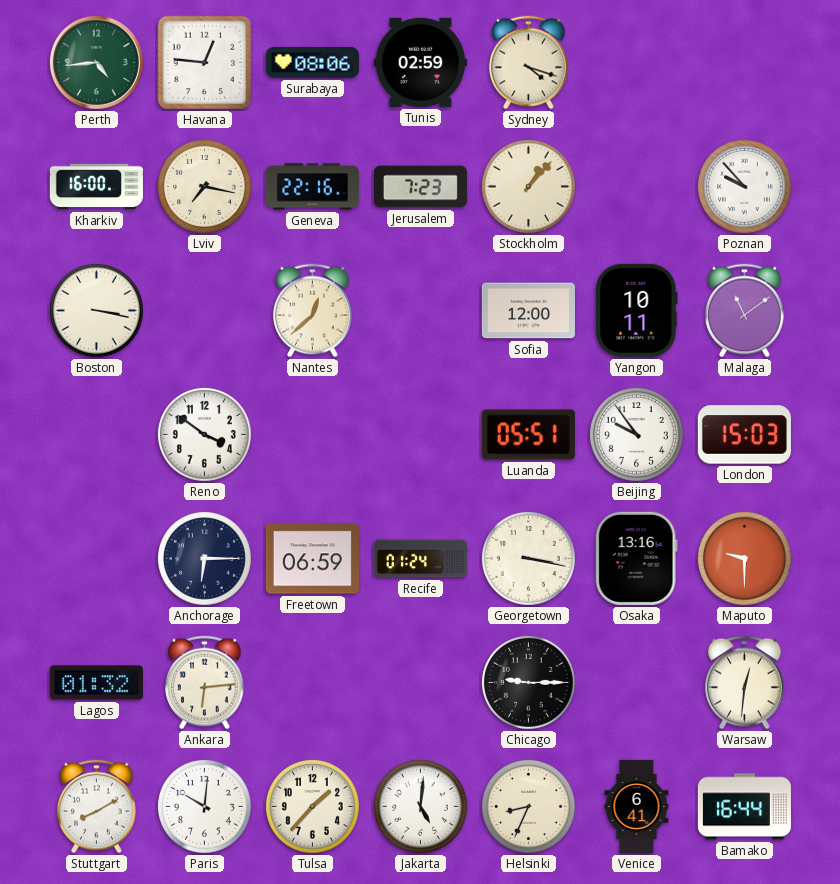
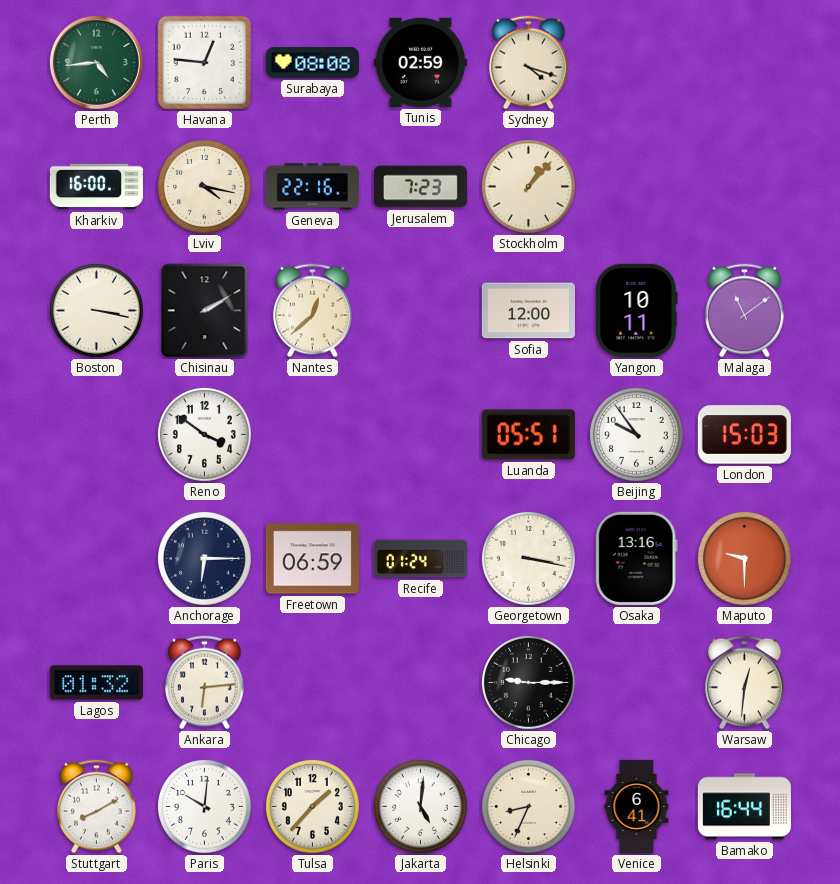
Surabaya: 08:06 -> 08:08
Lviv: 7:17 -> 4:17
Poznan: 9:53 -> none
Chisinau: none -> 2:10
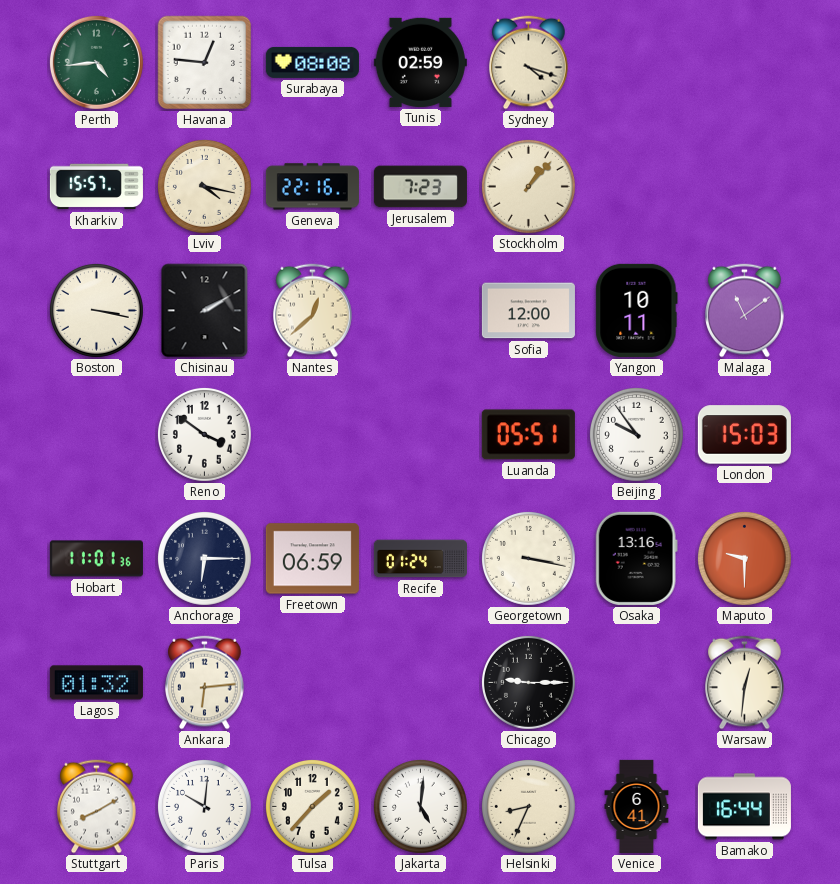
Kharkiv: 16:00 -> 15:57
Hobart: none -> 11:01
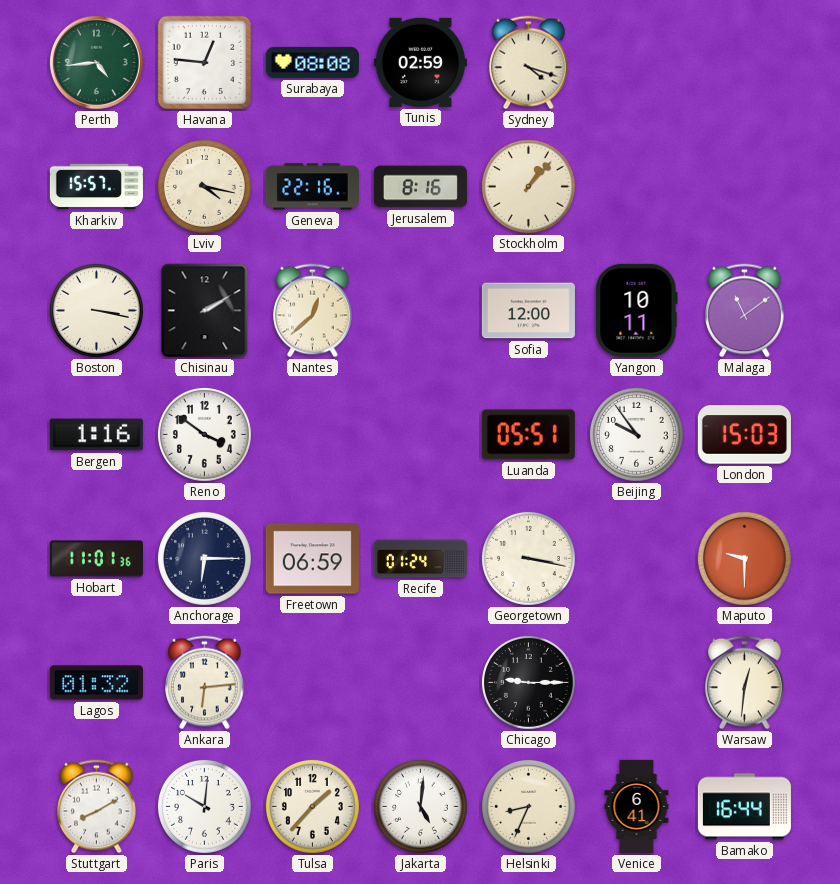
Jerusalem: 7:23 -> 8:16
Bergen: none -> 1:16
Osaka: 13:16 -> none
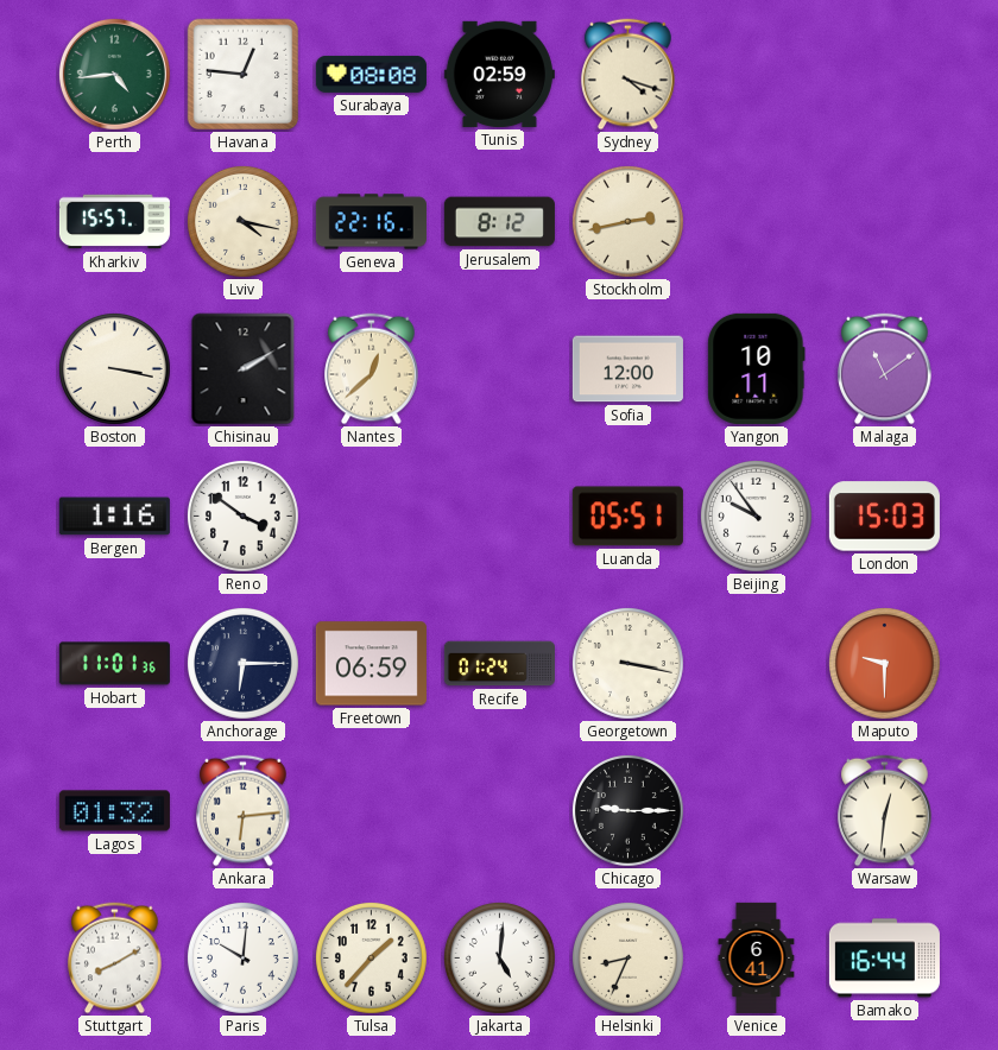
Jerusalem: 8:16 -> 8:12
Stockholm: 1:07 -> 2:43
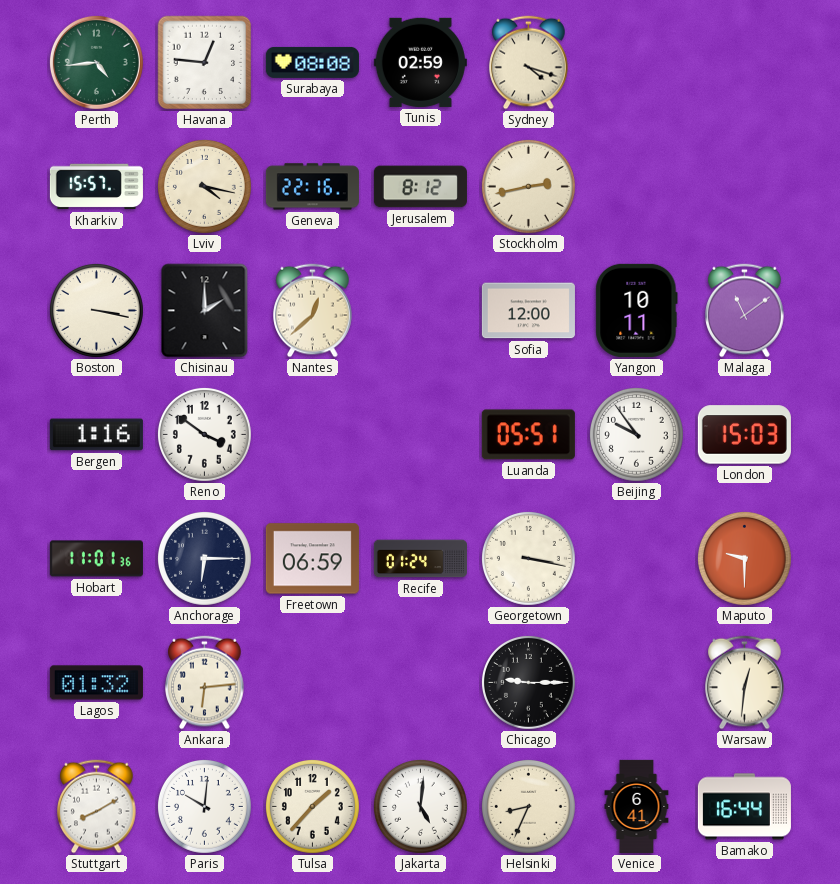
Chisinau: 2:10 -> 2:00
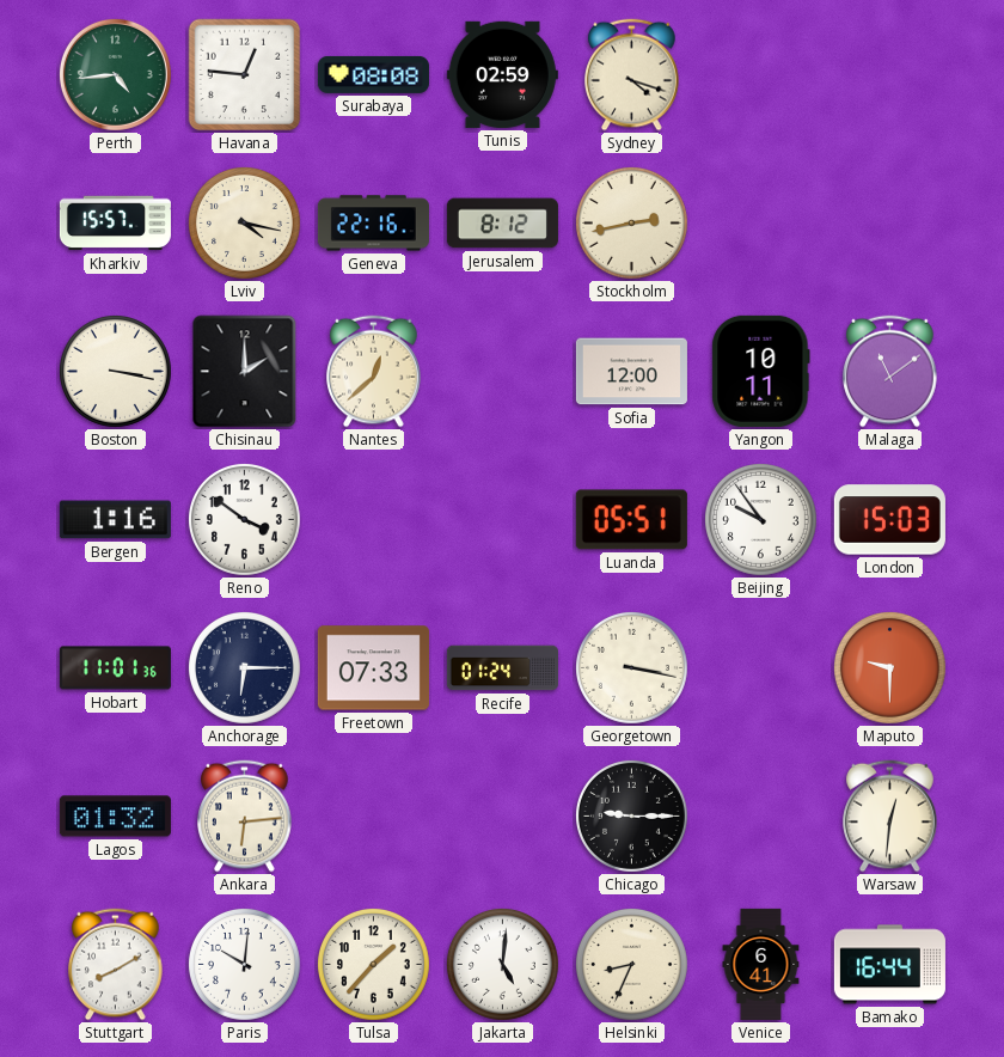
Freetown: 06:59 -> 07:33
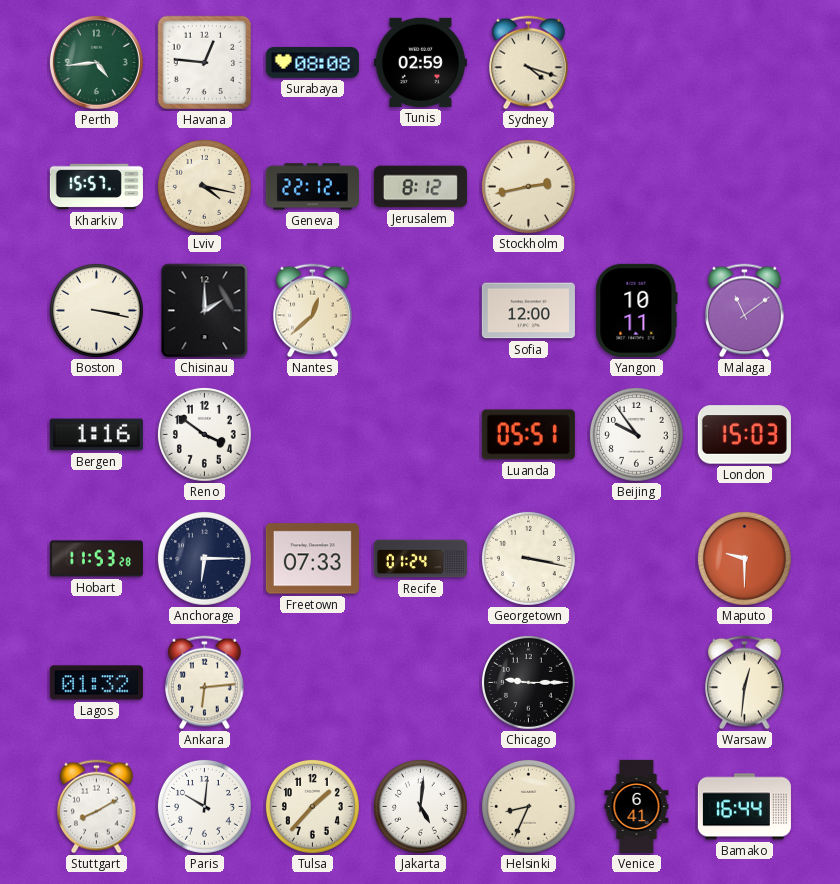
Geneva: 22:16 -> 22:12
Hobart: 11:01 -> 11:53
